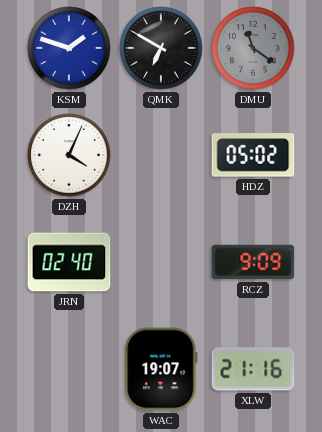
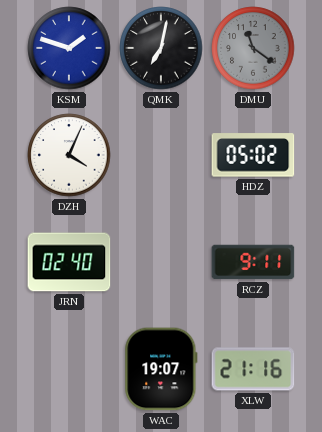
QMK: 6:50 -> 7:02
RCZ: 9:09 -> 9:11
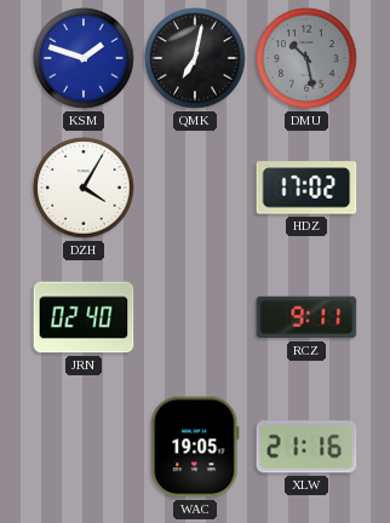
DMU: 11:21 -> 10:28
DZH: 4:04 -> 4:05
HDZ: 05:02 -> 17:02
WAC: 19:07 -> 19:05
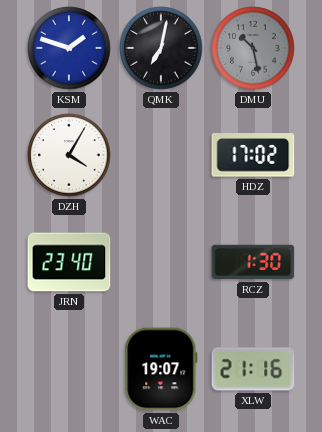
JRN: 02:40 -> 23:40
RCZ: 9:11 -> 1:30
WAC: 19:05 -> 19:07
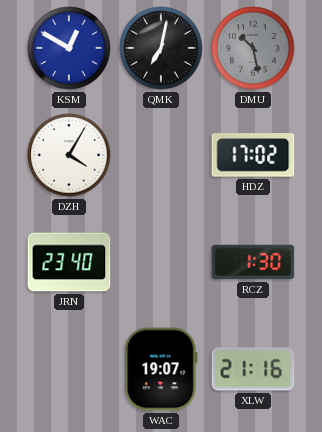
KSM: 1:48 -> 12:50
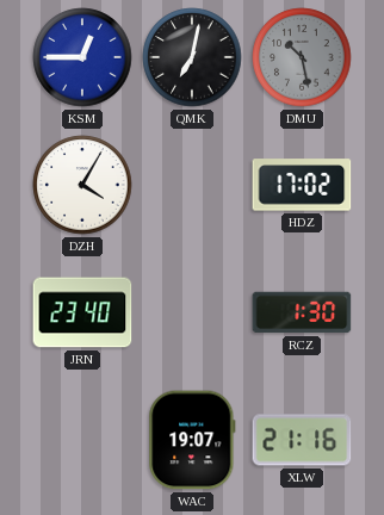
KSM: 12:50 -> 12:45
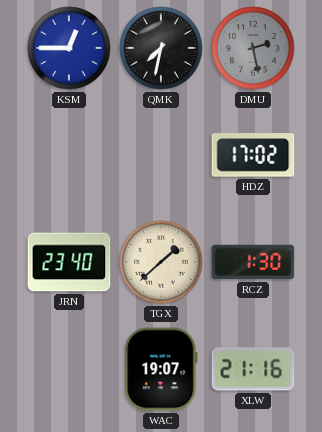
QMK: 7:02 -> 7:32
DMU: 10:28 -> 2:28
DZH: 4:05 -> none
TGX: none -> 1:38
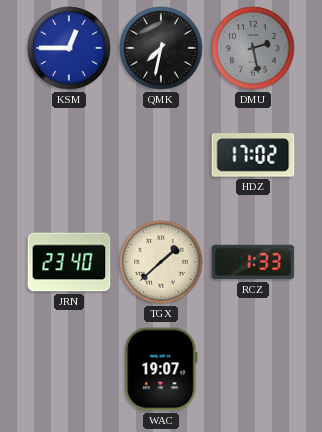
RCZ: 1:30 -> 1:33
XLW: 21:16 -> none
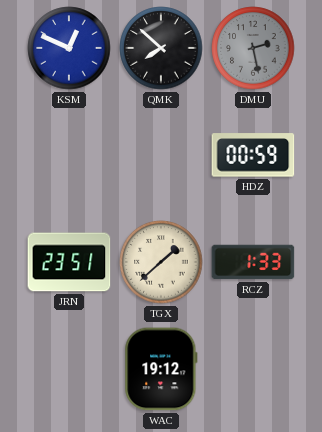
KSM: 12:45 -> 12:49
QMK: 7:32 -> 7:52
HDZ: 17:02 -> 00:59
JRN: 23:40 -> 23:51
WAC: 19:07 -> 19:12
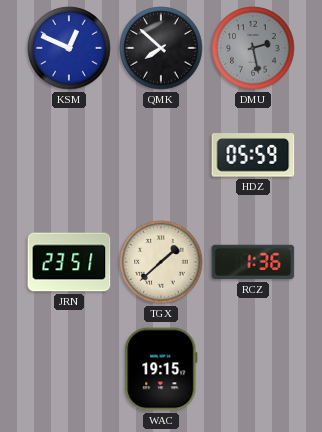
HDZ: 00:59 -> 05:59
RCZ: 1:33 -> 1:36
WAC: 19:12 -> 19:15
